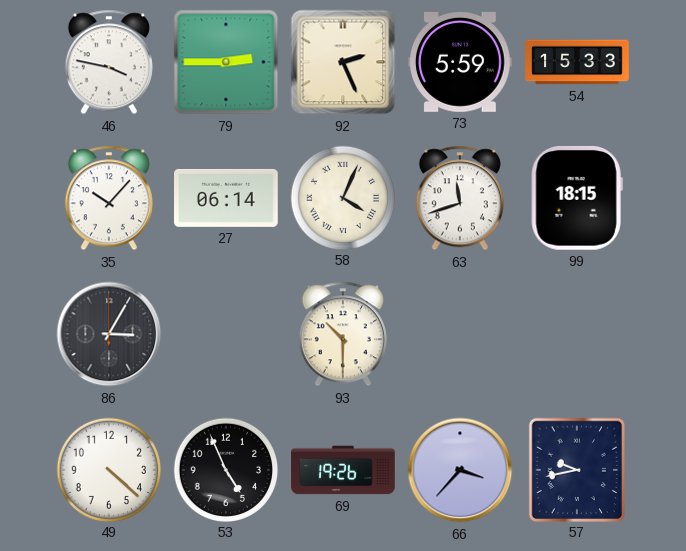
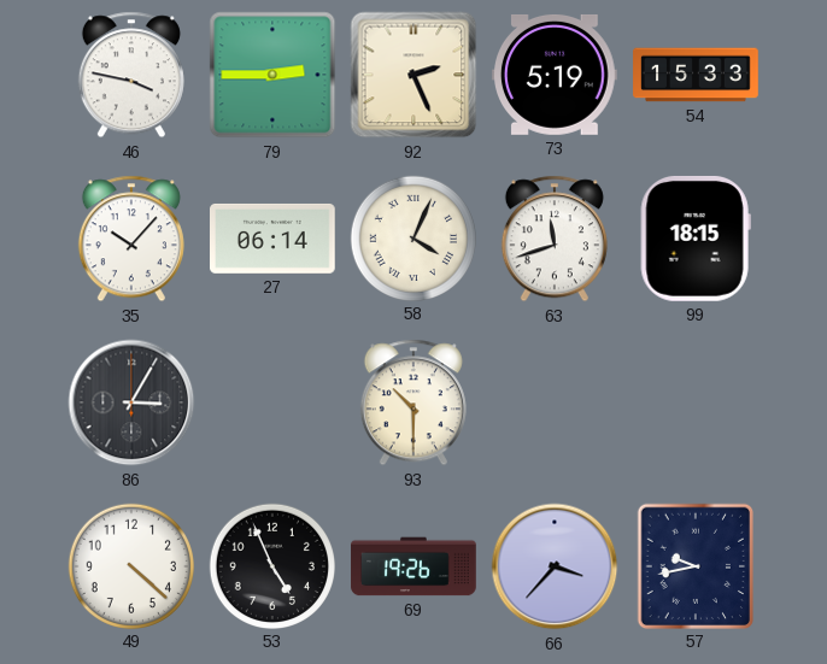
73: 5:59 -> 5:19
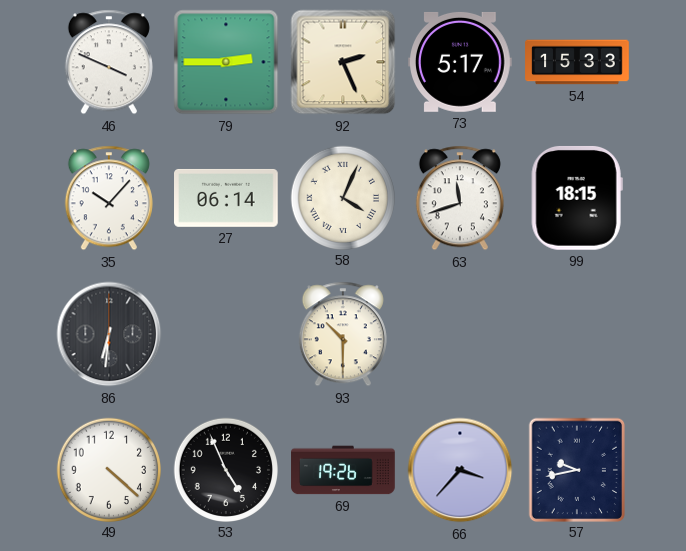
46: 3:47 -> 3:49
73: 5:19 -> 5:17
86: 3:05 -> 6:31
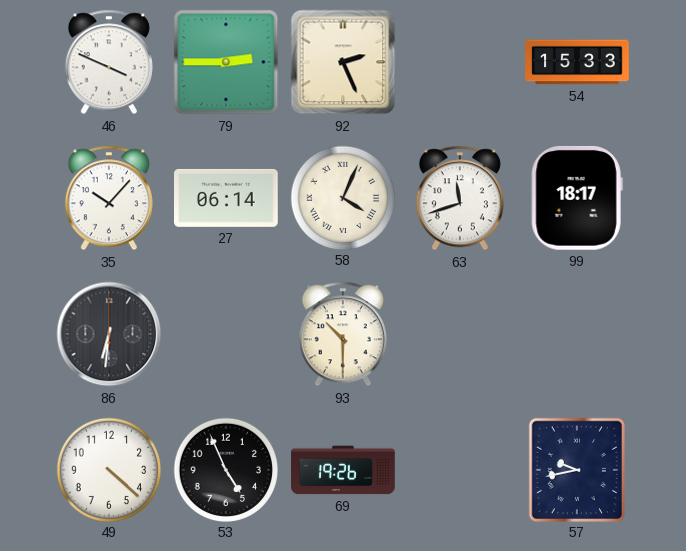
73: 5:17 -> none
99: 18:15 -> 18:17
66: 3:37 -> none
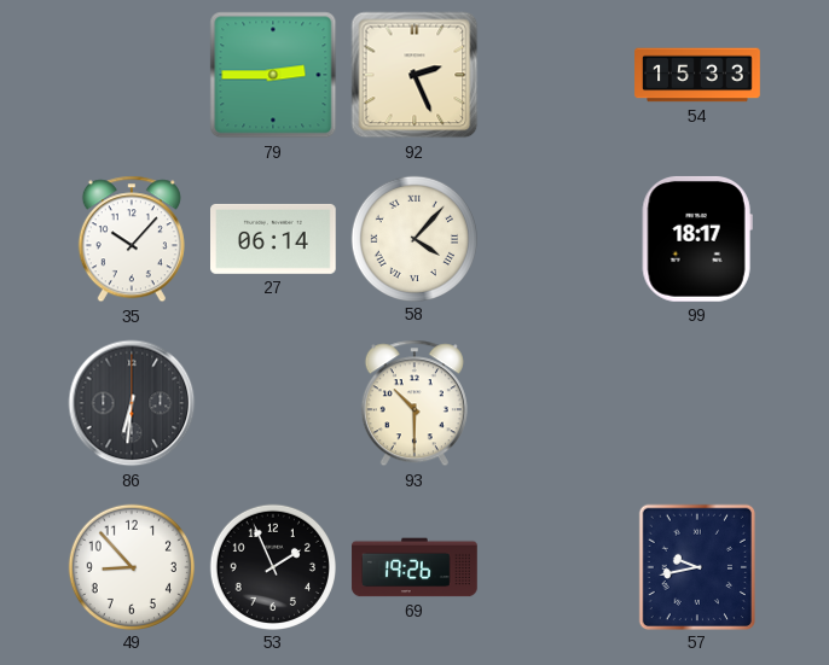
46: 3:49 -> none
58: 4:04 -> 4:07
63: 11:42 -> none
49: 4:22 -> 8:53
53: 4:56 -> 1:56
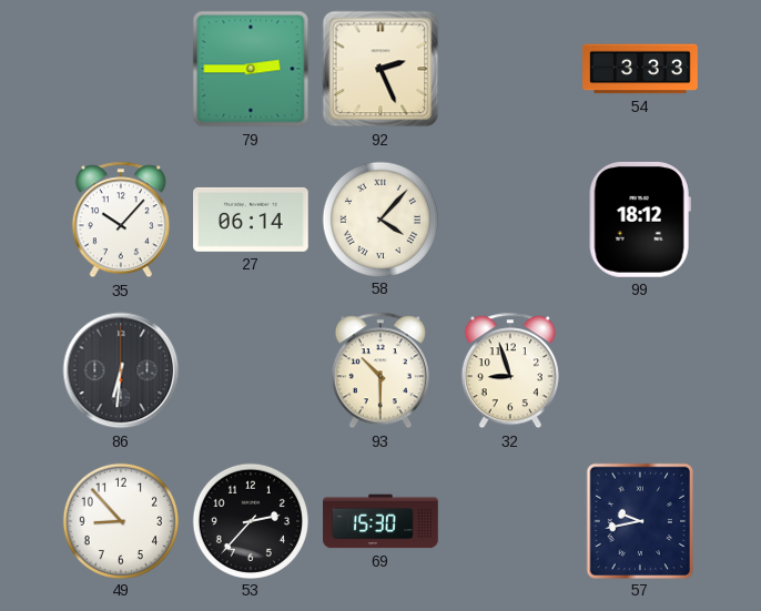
54: 15:33 -> 3:33
99: 18:17 -> 18:12
32: none -> 8:57
53: 1:56 -> 2:37
69: 19:26 -> 15:30
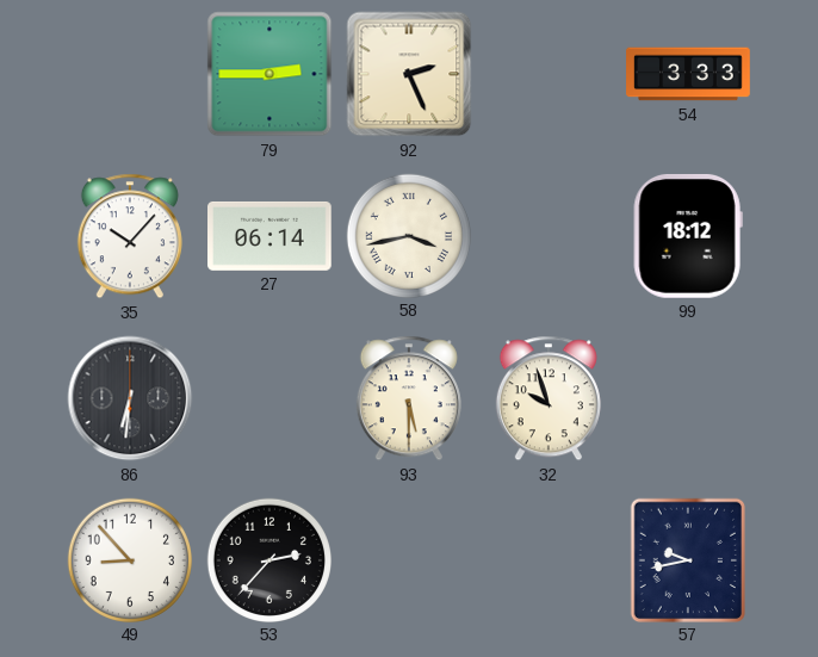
58: 4:07 -> 3:43
93: 10:30 -> 5:30
32: 8:57 -> 9:57
69: 15:30 -> none
